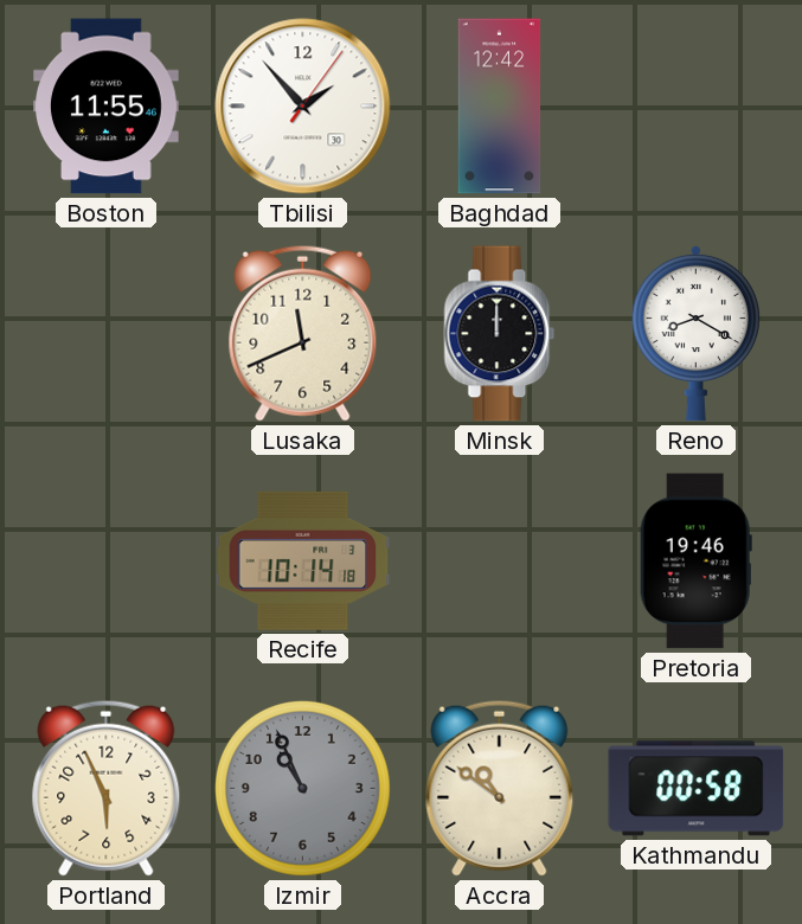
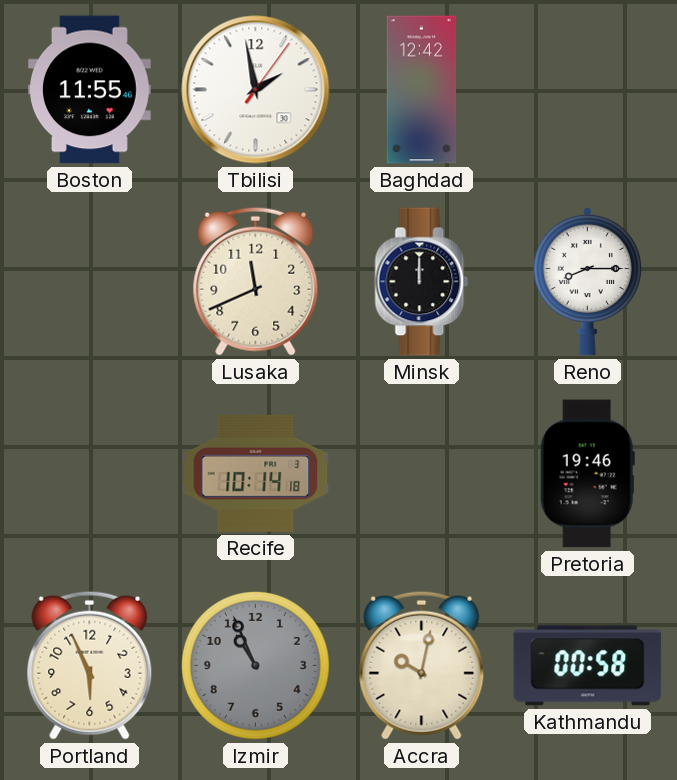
Tbilisi: 1:53 -> 1:58
Reno: 8:20 -> 8:15
Accra: 10:51 -> 10:02
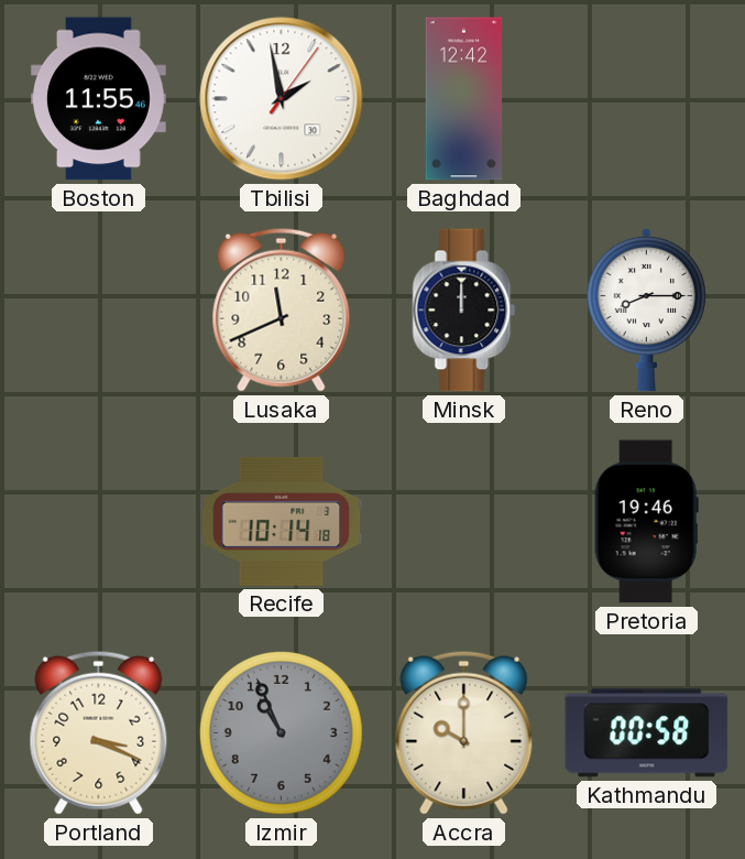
Portland: 5:56 -> 3:19
Accra: 10:02 -> 10:00
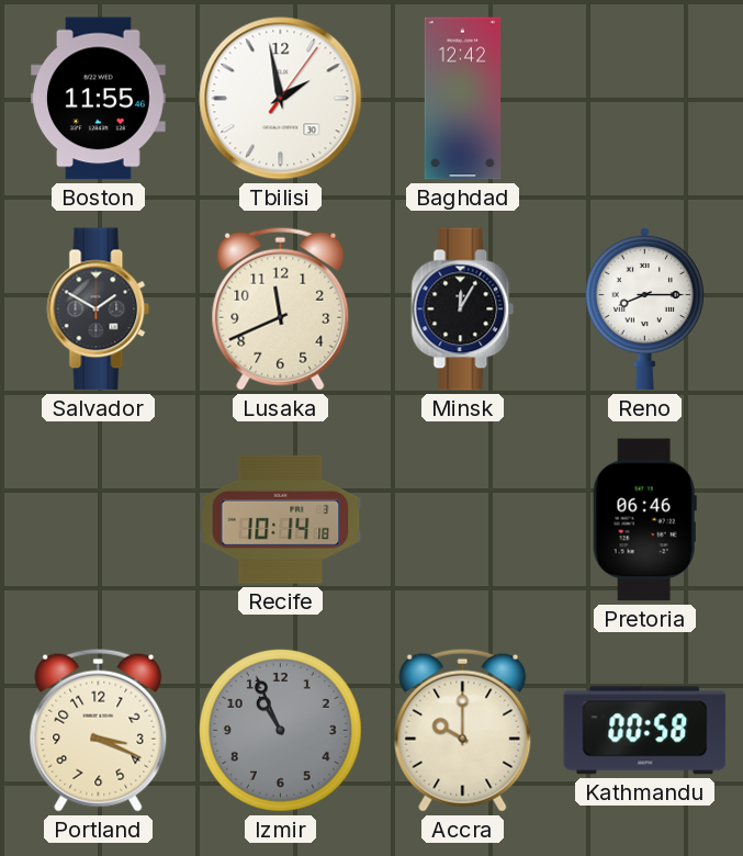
Salvador: none -> 1:50
Minsk: 12:00 -> 12:05
Pretoria: 19:46 -> 06:46
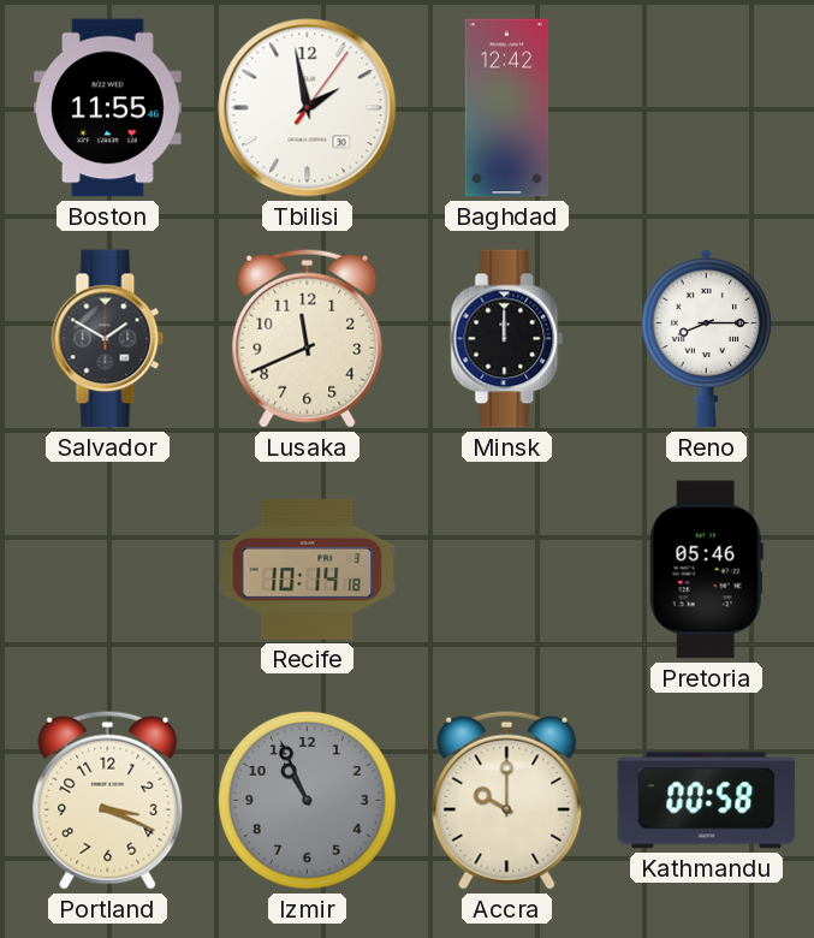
Minsk: 12:05 -> 12:00
Pretoria: 06:46 -> 05:46
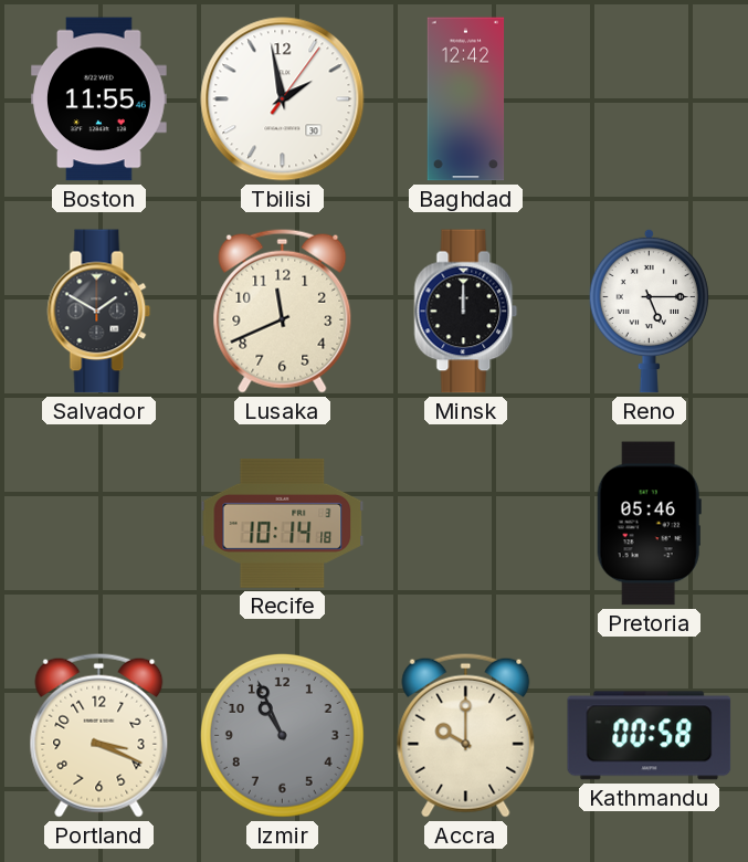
Reno: 8:15 -> 5:15
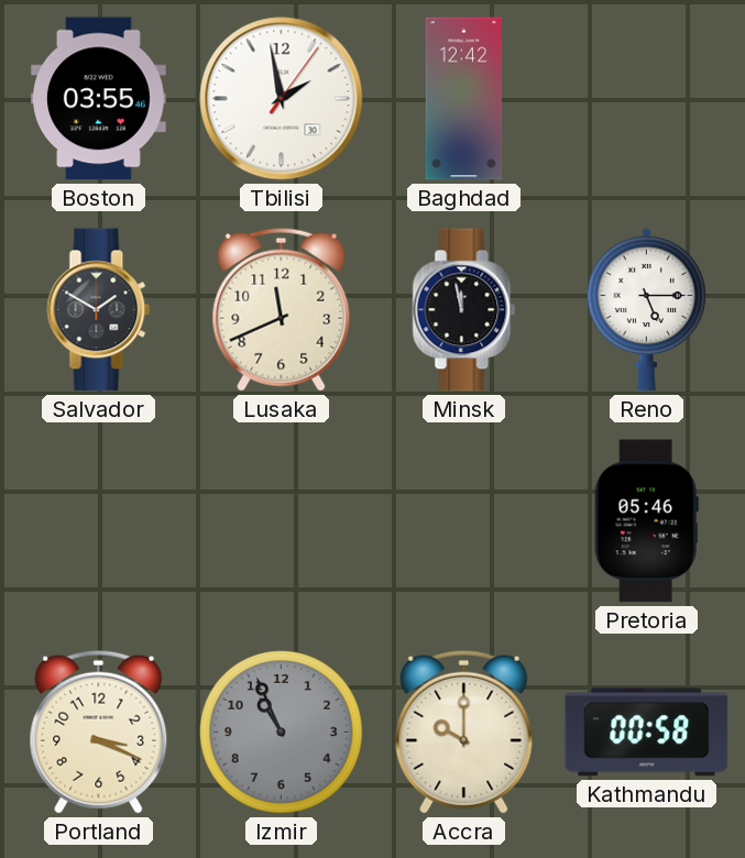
Boston: 11:55 -> 03:55
Minsk: 12:00 -> 11:58
Recife: 10:14 -> none
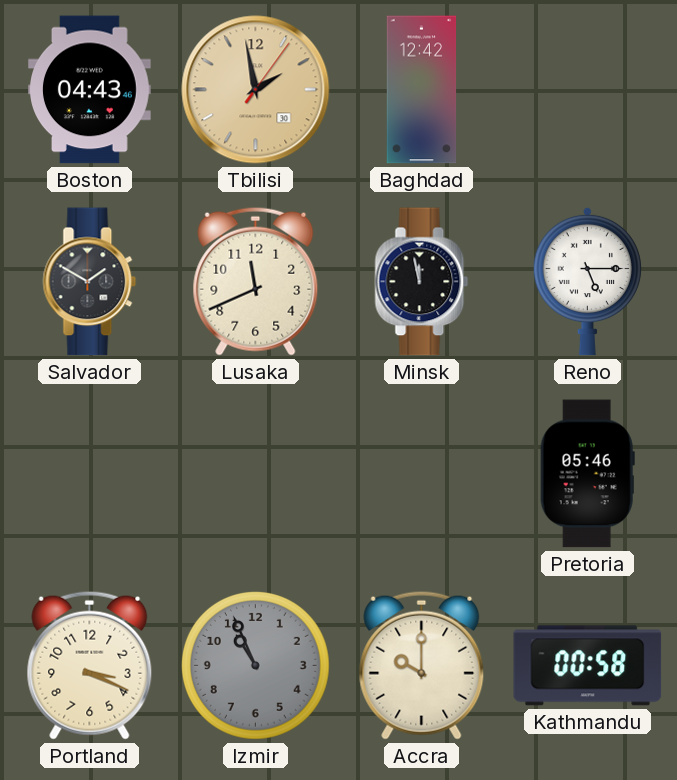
Boston: 03:55 -> 04:43
Tbilisi dial: white -> champagne
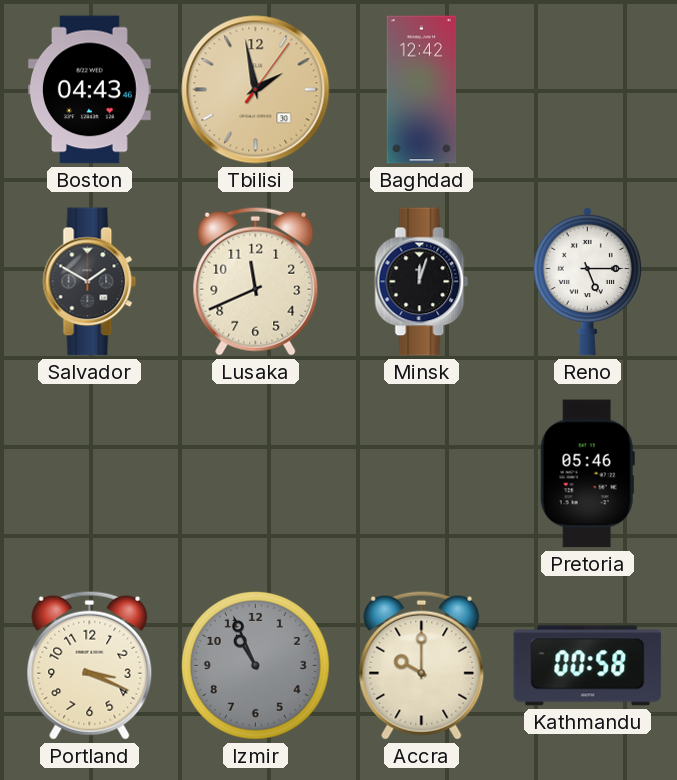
Minsk: 11:58 -> 12:03
